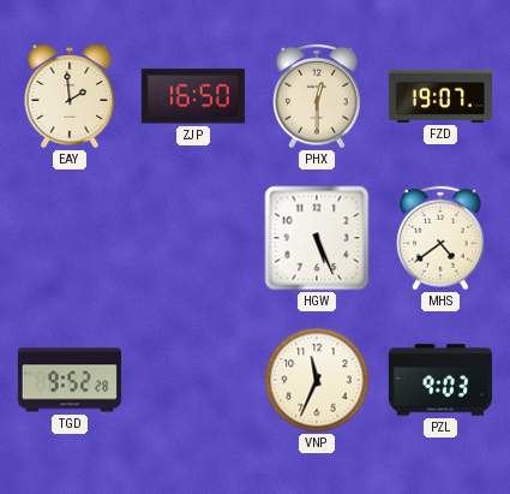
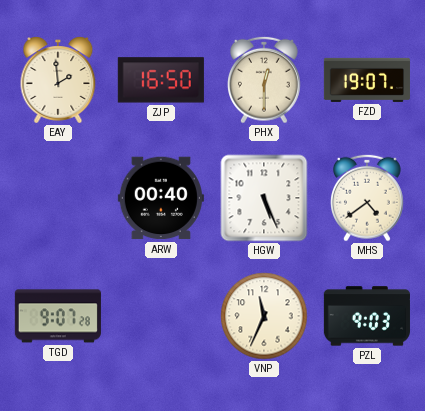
ARW: none -> 00:40
TGD: 9:52 -> 9:07
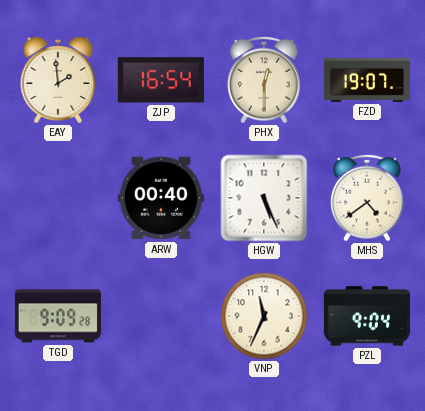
ZJP: 16:50 -> 16:54
TGD: 9:07 -> 9:09
PZL: 9:03 -> 9:04
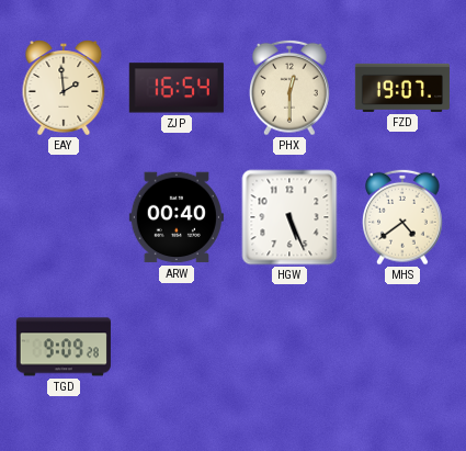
VNP: 11:34 -> none
PZL: 9:04 -> none
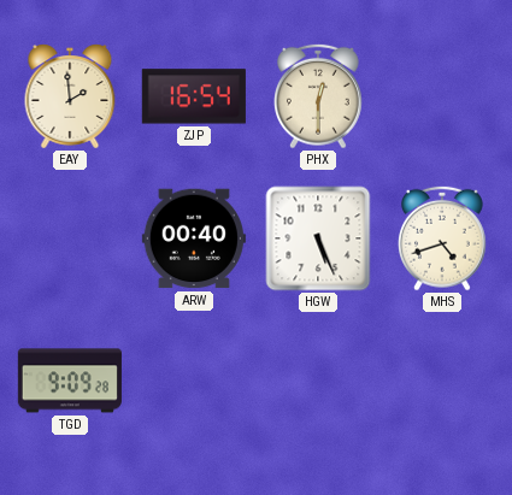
FZD: 19:07 -> none
MHS: 4:39 -> 4:42
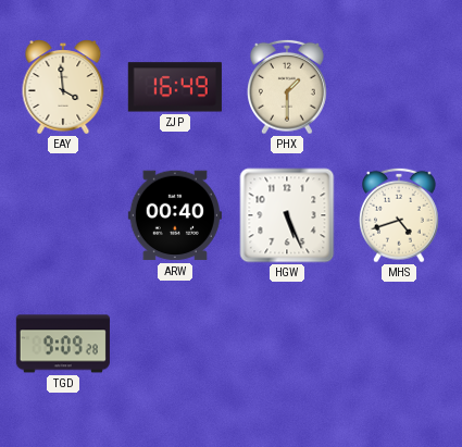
EAY: 1:59 -> 3:59
ZJP: 16:54 -> 16:49
PHX: 12:30 -> 1:30
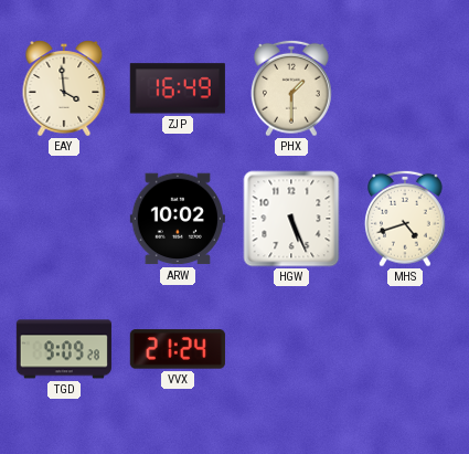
ARW: 00:40 -> 10:02
VVX: none -> 21:24
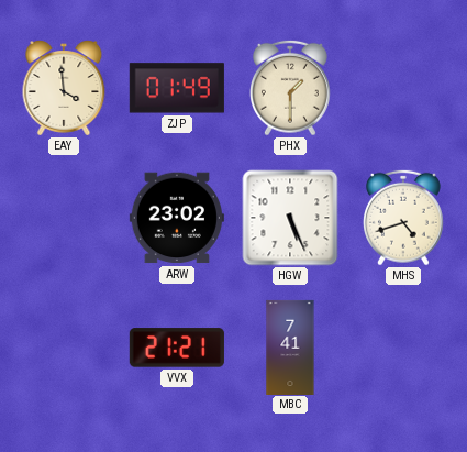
ZJP: 16:49 -> 01:49
ARW: 10:02 -> 23:02
TGD: 9:09 -> none
VVX: 21:24 -> 21:21
MBC: none -> 7:41
